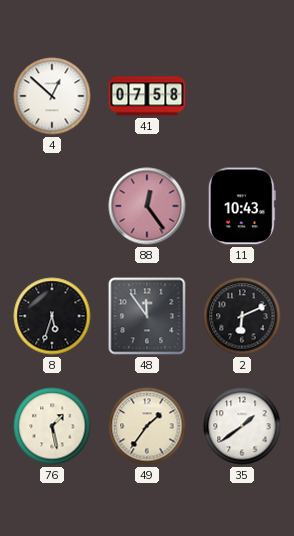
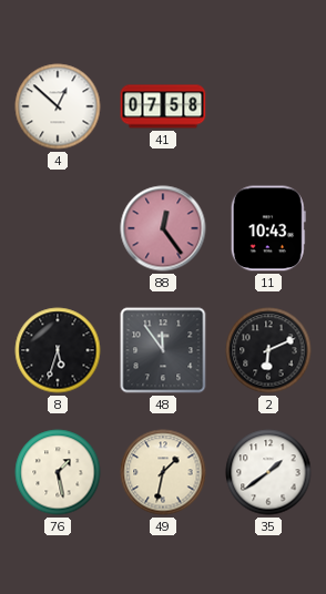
49: 1:36 -> 1:32
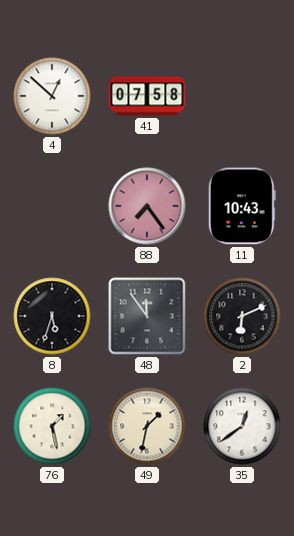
88: 12:24 -> 7:24
35: 1:39 -> 12:39
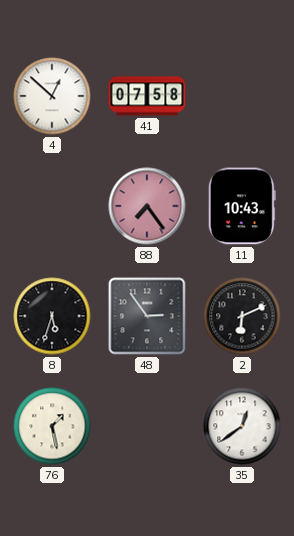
48: 11:54 -> 2:54
49: 1:32 -> none
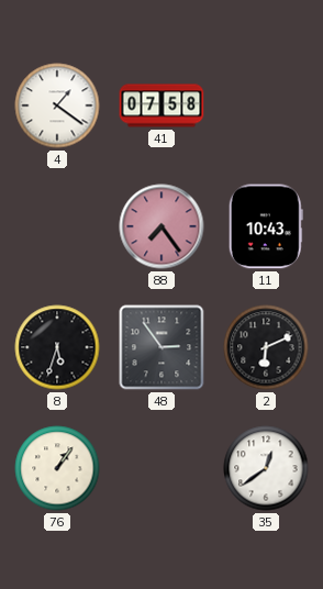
4: 12:52 -> 1:21
76: 1:28 -> 1:06
